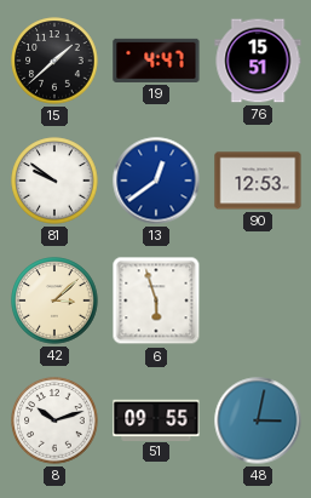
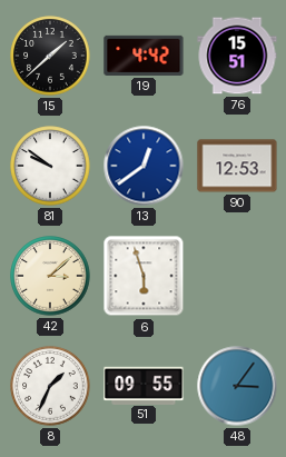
19: 4:47 -> 4:42
8: 10:12 -> 1:34
48: 3:02 -> 3:06
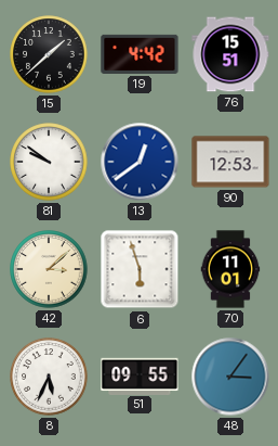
70: none -> 11:01
8: 1:34 -> 5:34
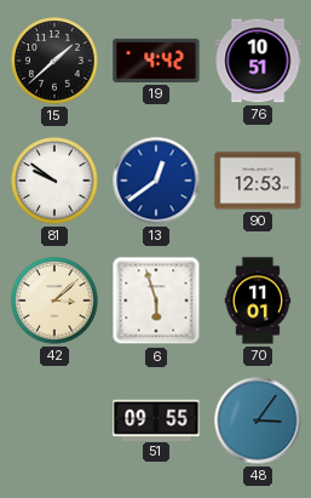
76: 15:51 -> 10:51
8: 5:34 -> none
